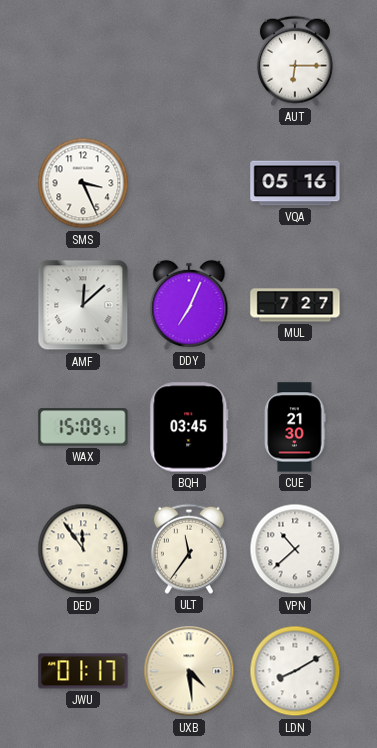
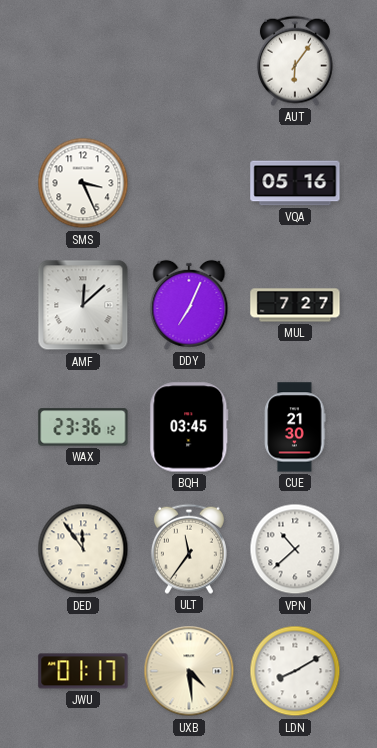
AUT: 6:15 -> 6:06
WAX: 15:09 -> 23:36
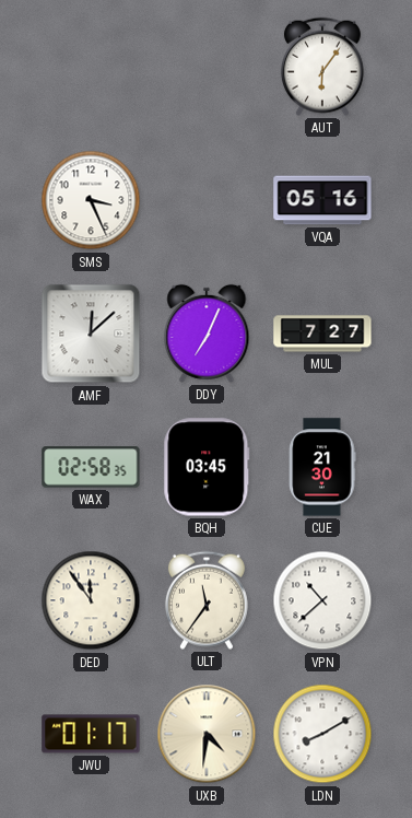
WAX: 23:36 -> 02:58
UXB: 4:29 -> 4:31
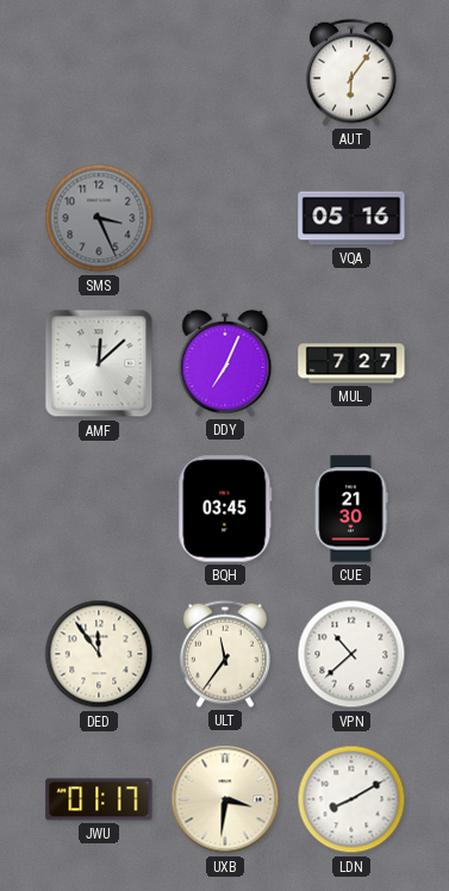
SMS dial: white -> grey
WAX: 02:58 -> none
UXB: 4:31 -> 3:31
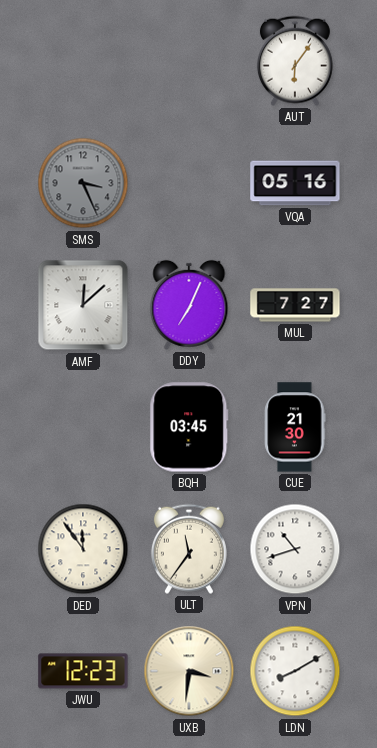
VPN: 10:38 -> 10:42
JWU: 01:17 -> 12:23
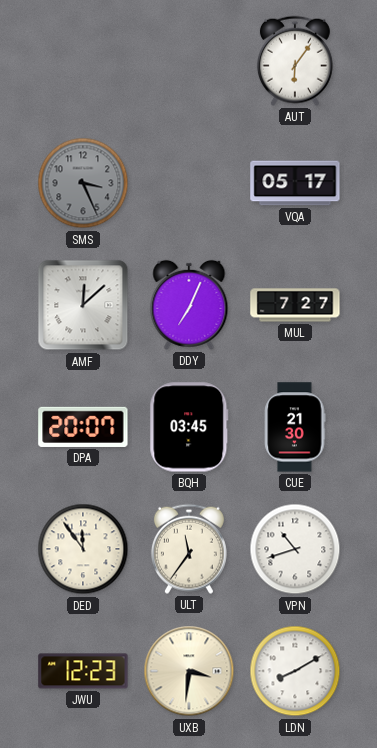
VQA: 05:16 -> 05:17
DPA: none -> 20:07
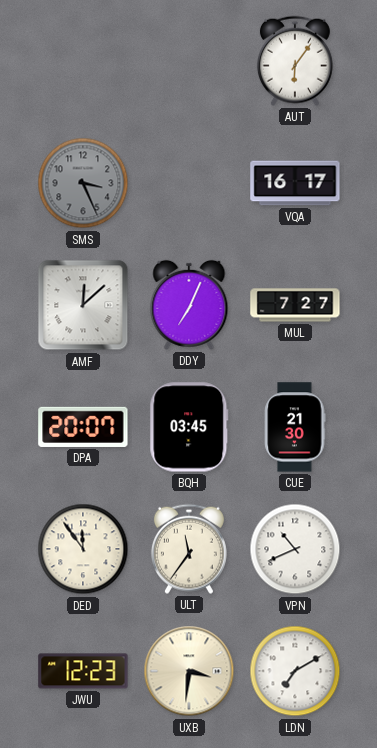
VQA: 05:17 -> 16:17
VPN: 10:42 -> 10:41
LDN: 8:10 -> 7:10
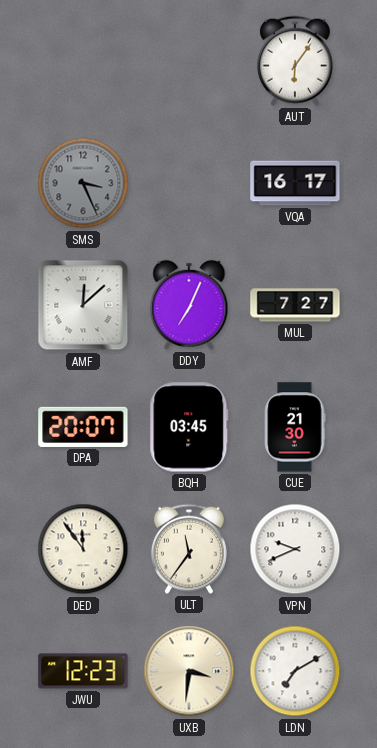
VPN: 10:41 -> 9:41
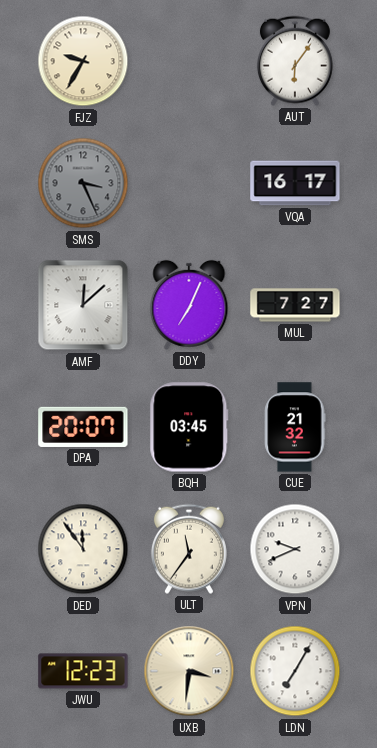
FJZ: none -> 9:35
CUE: 21:30 -> 21:32
LDN: 7:10 -> 7:05
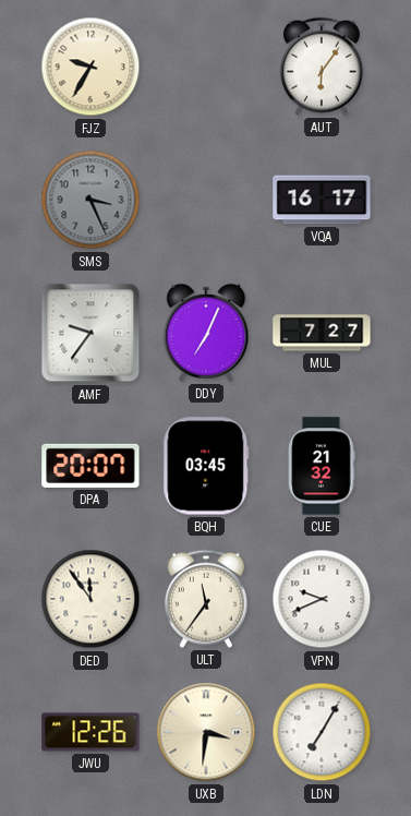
AMF: 12:08 -> 9:36
JWU: 12:23 -> 12:26
